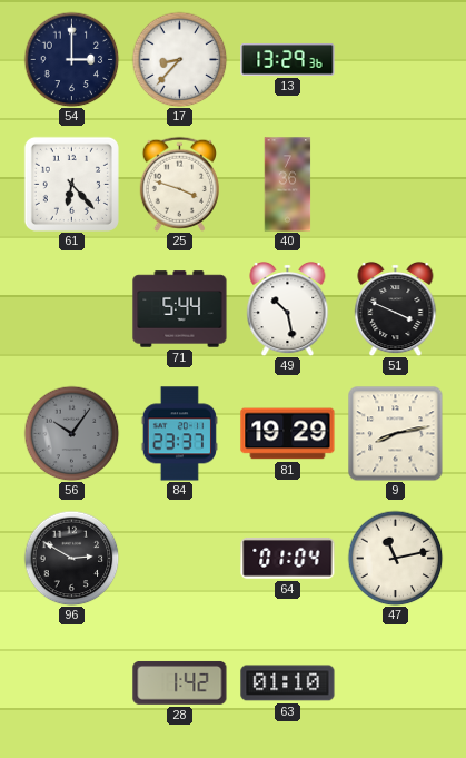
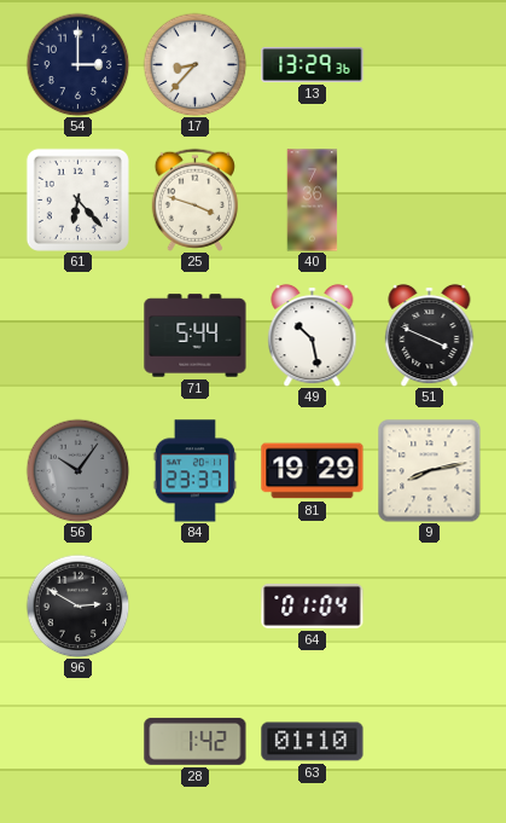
47: 11:13 -> none
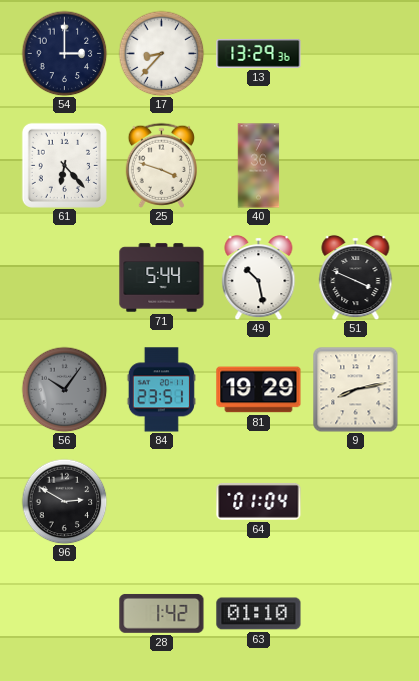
84: 23:37 -> 23:51
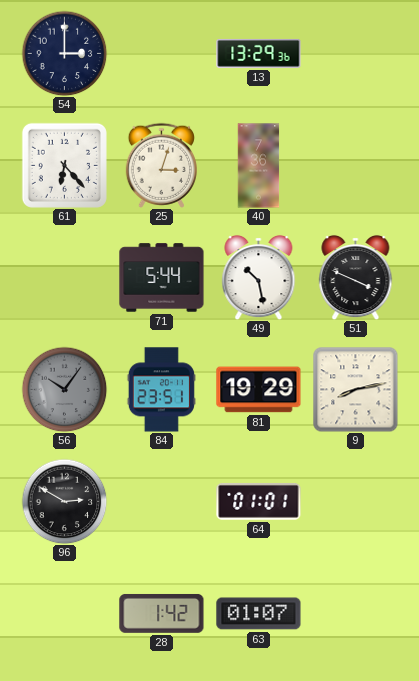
17: 8:37 -> none
25: 3:48 -> 3:03
64: 01:04 -> 01:01
63: 01:10 -> 01:07
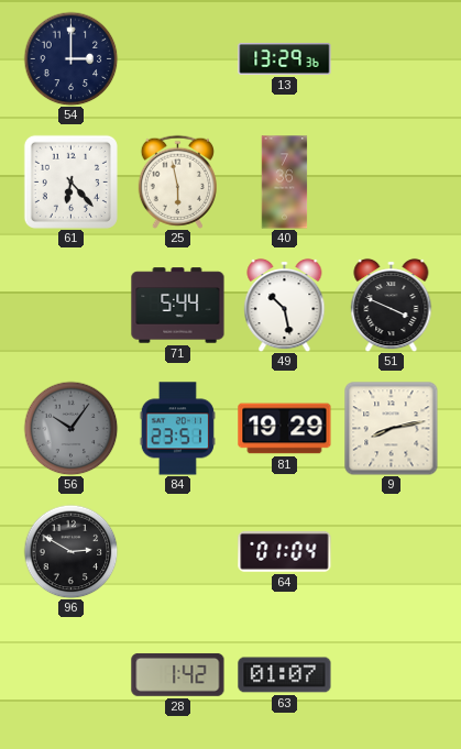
25: 3:03 -> 5:58
64: 01:01 -> 01:04
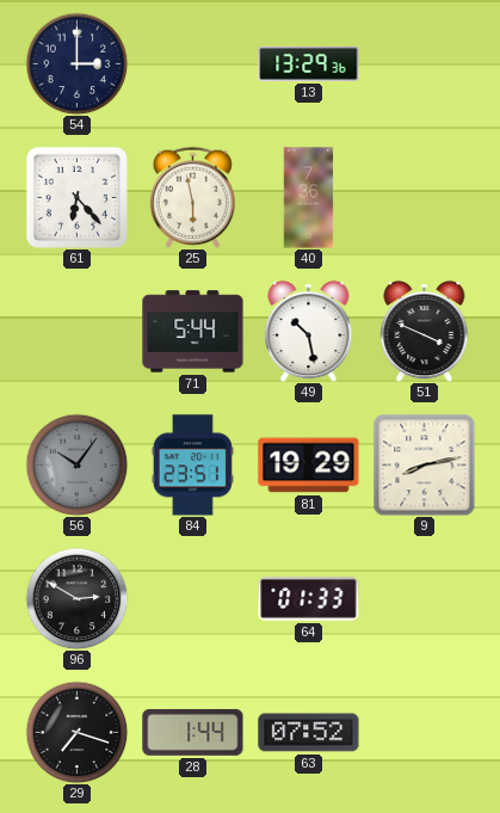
64: 01:04 -> 01:33
29: none -> 7:18
28: 1:42 -> 1:44
63: 01:07 -> 07:52
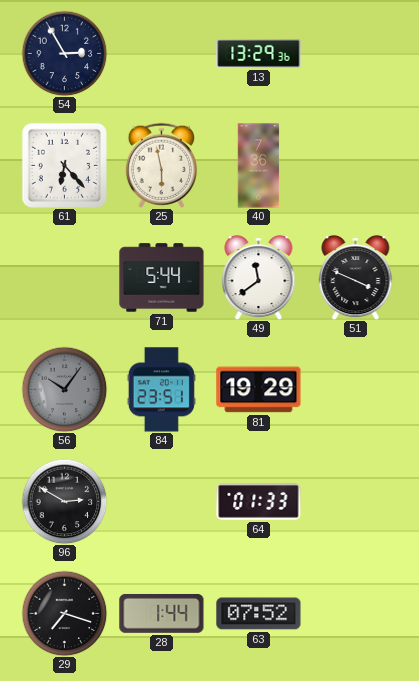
54: 3:00 -> 2:55
49: 10:28 -> 11:39
9: 8:13 -> none
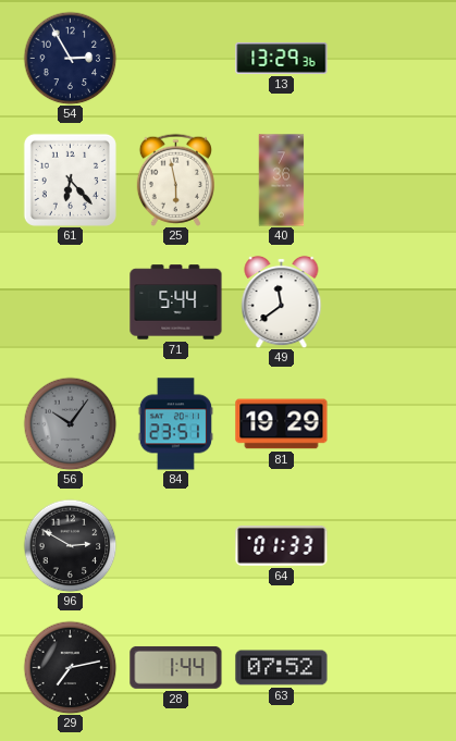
51: 3:49 -> none
29: 7:18 -> 7:13
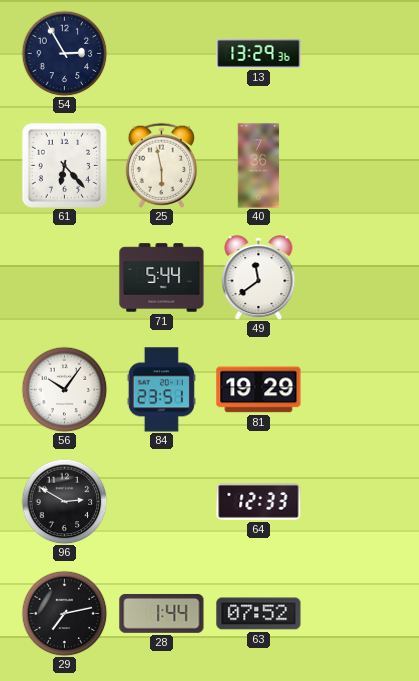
56 dial: grey -> white
64: 01:33 -> 12:33
